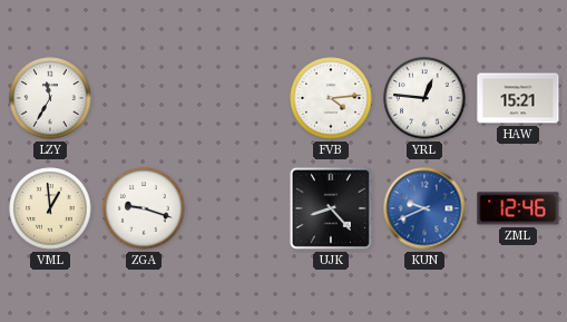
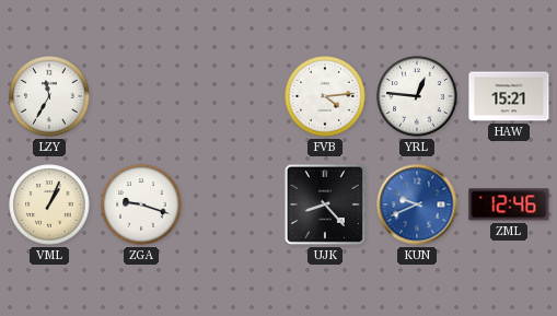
VML: 12:59 -> 1:04
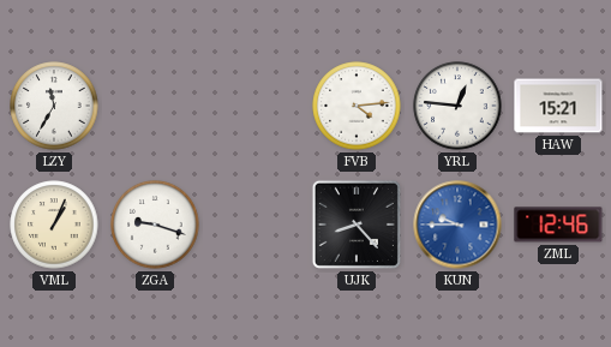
KUN: 9:41 -> 9:45
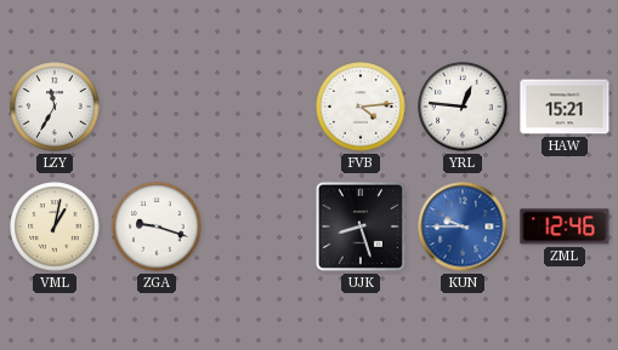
VML: 1:04 -> 1:02
UJK: 8:23 -> 8:27
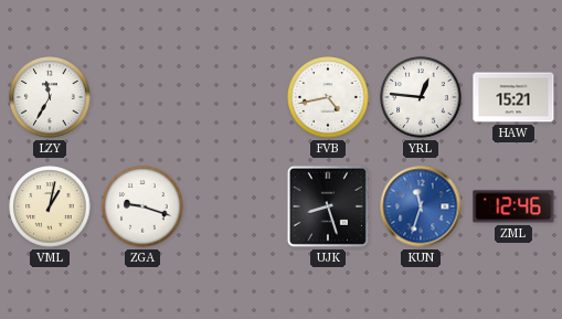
FVB: 4:14 -> 4:43
KUN: 9:45 -> 11:33
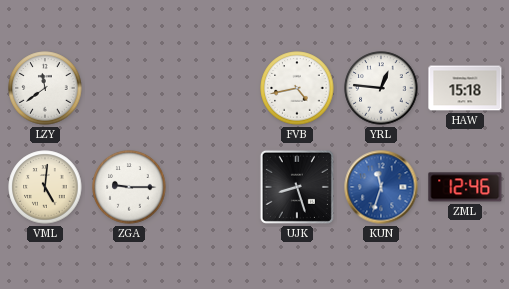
LZY: 11:35 -> 11:39
HAW: 15:21 -> 15:18
VML: 1:02 -> 5:01
ZGA: 9:18 -> 9:15
